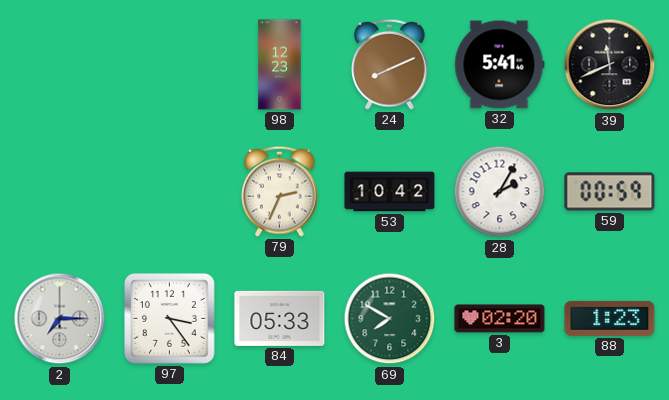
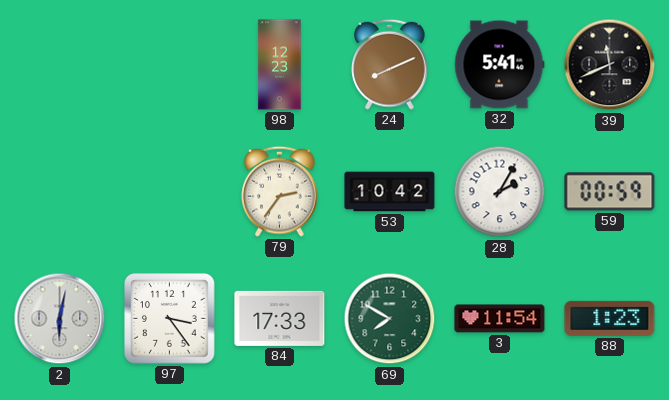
79: 2:34 -> 2:36
2: 7:15 -> 6:02
84: 05:33 -> 17:33
3: 02:20 -> 11:54
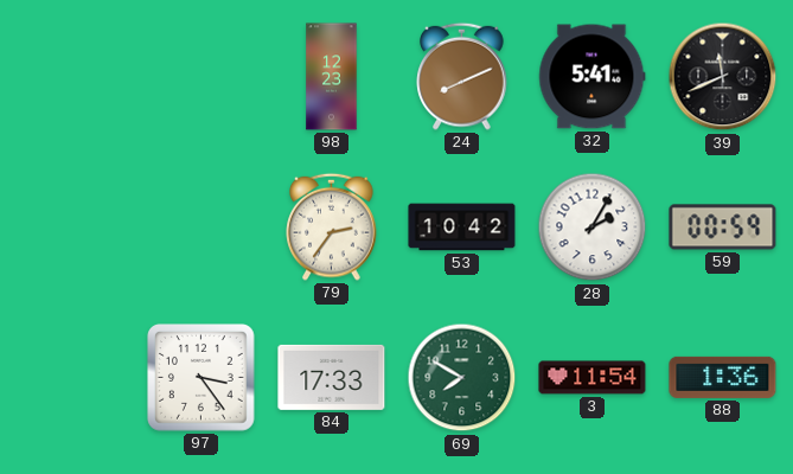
2: 6:02 -> none
88: 1:23 -> 1:36
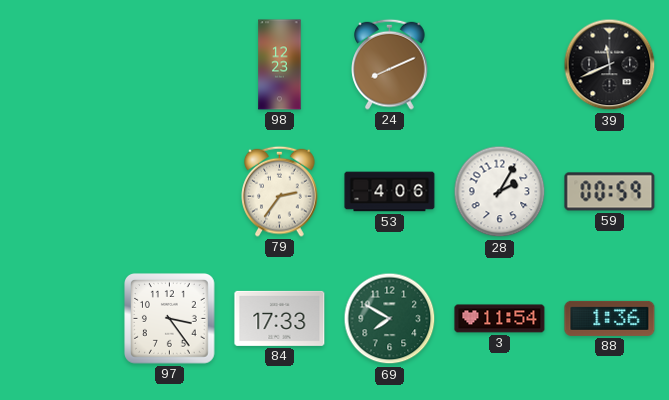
32: 5:41 -> none
53: 10:42 -> 4:06
